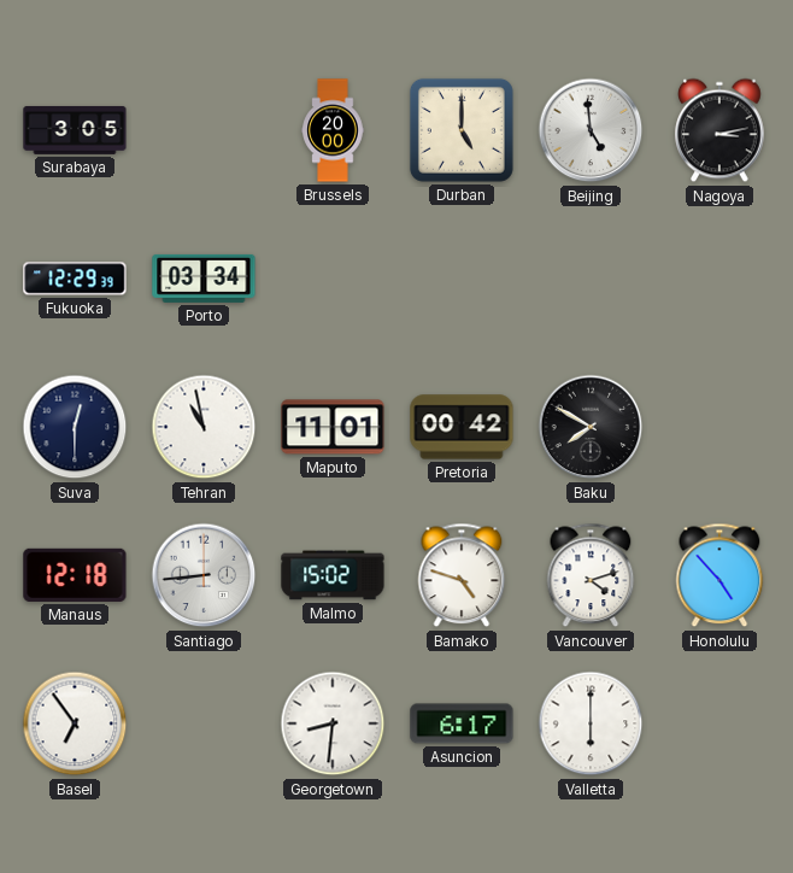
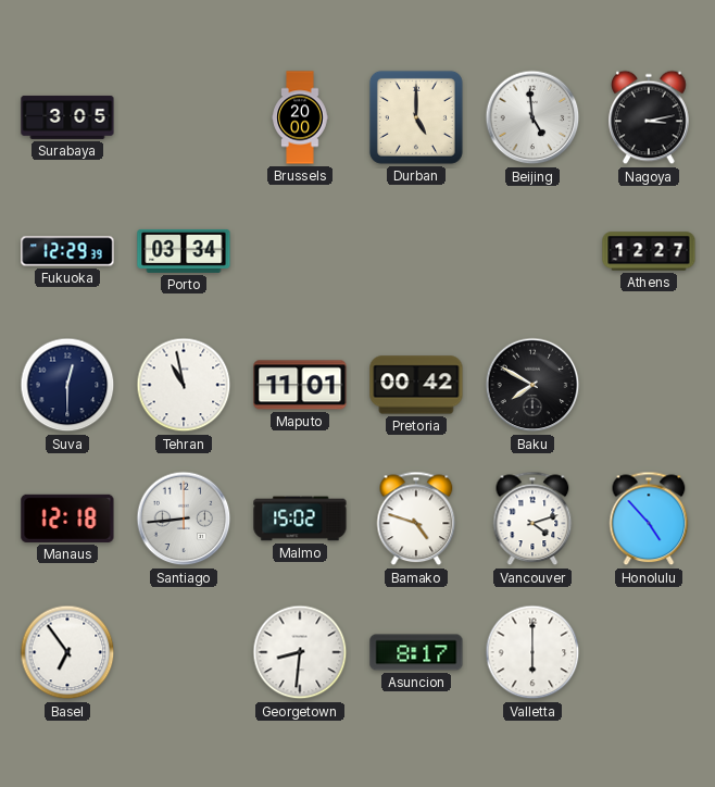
Athens: none -> 12:27
Asuncion: 6:17 -> 8:17
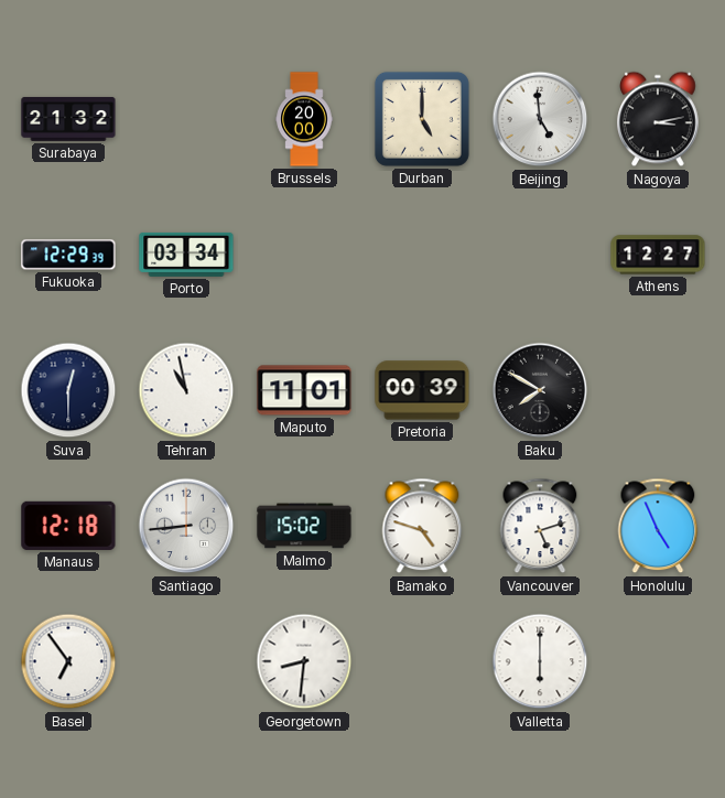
Surabaya: 3:05 -> 21:32
Pretoria: 00:42 -> 00:39
Vancouver: 4:12 -> 5:12
Honolulu: 4:53 -> 4:56
Asuncion: 8:17 -> none
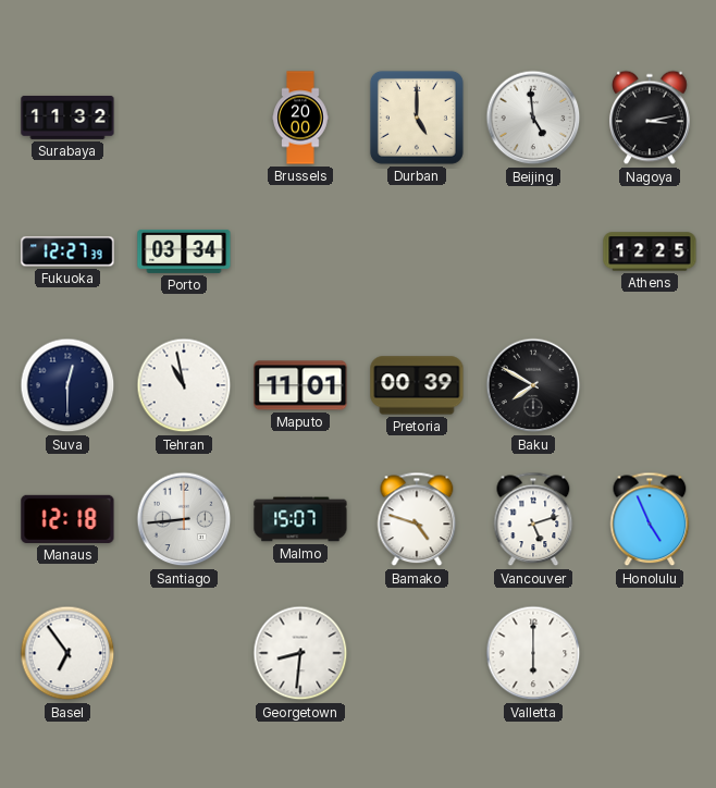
Surabaya: 21:32 -> 11:32
Fukuoka: 12:29 -> 12:27
Athens: 12:27 -> 12:25
Malmo: 15:02 -> 15:07
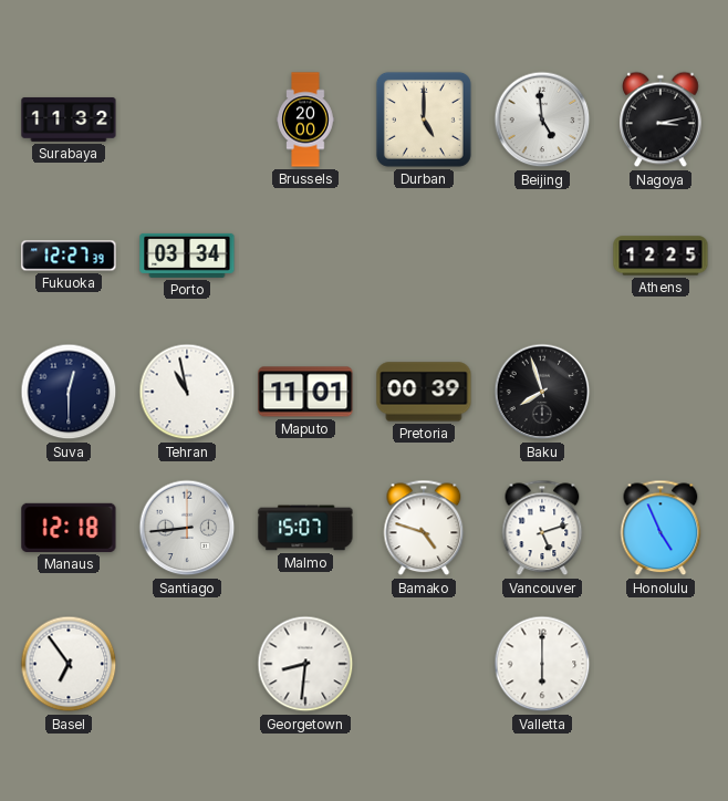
Baku: 7:50 -> 7:57
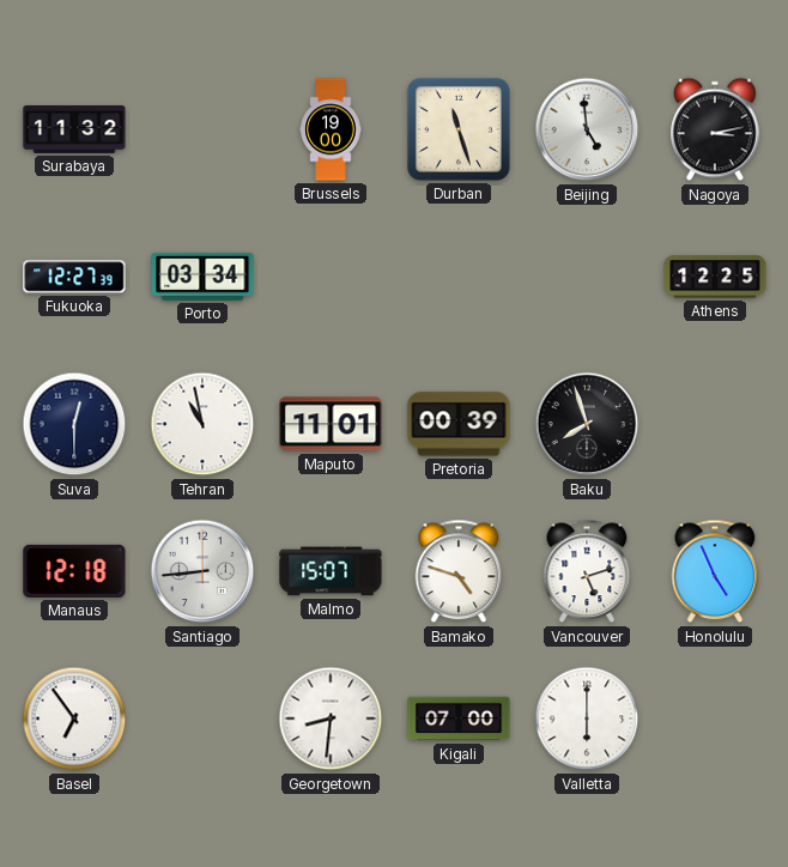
Brussels: 20:00 -> 19:00
Durban: 5:00 -> 11:27
Kigali: none -> 07:00
